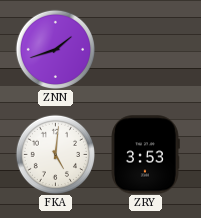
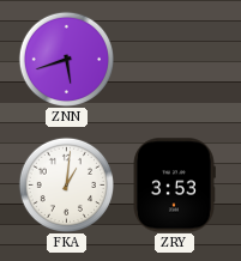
ZNN: 1:42 -> 5:42
FKA: 5:01 -> 1:01
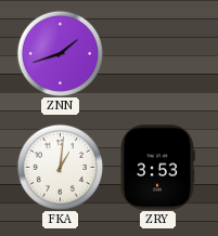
ZNN: 5:42 -> 1:42
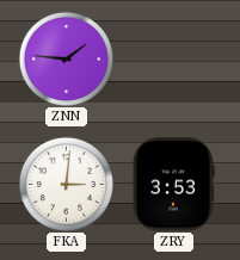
ZNN: 1:42 -> 1:46
FKA: 1:01 -> 3:01
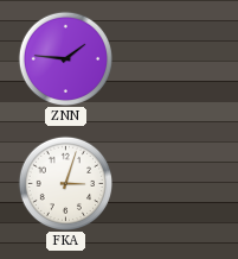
FKA: 3:01 -> 3:03
ZRY: 3:53 -> none
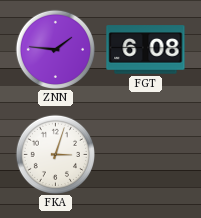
FGT: none -> 6:08
